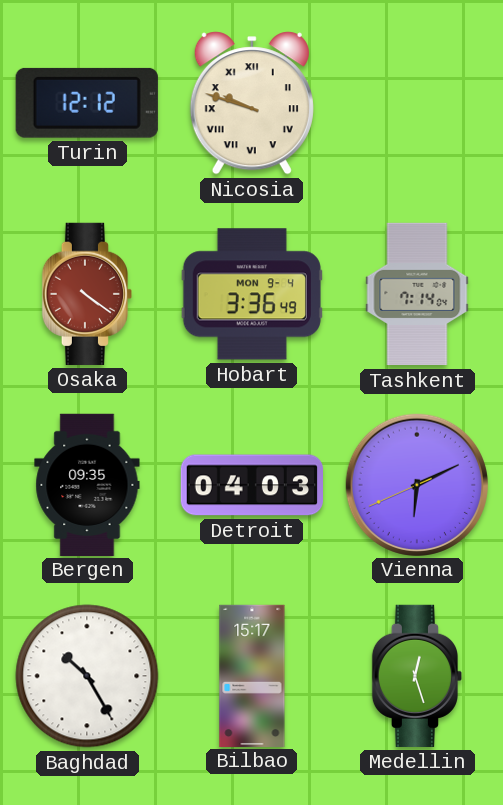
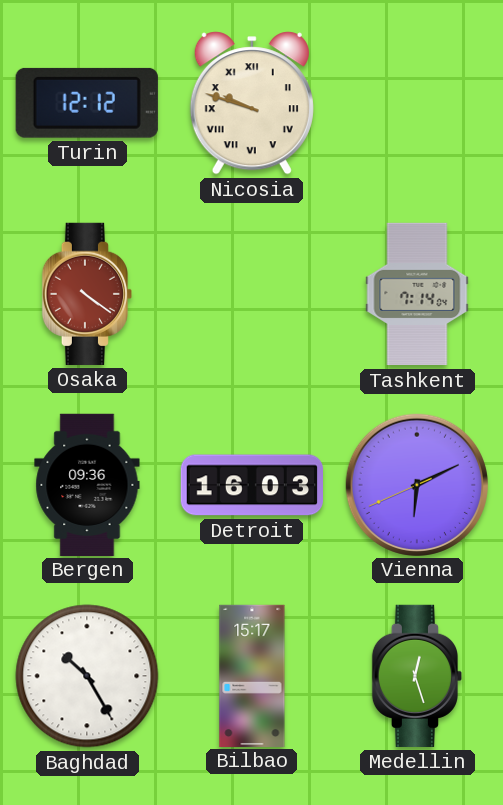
Hobart: 3:36 -> none
Bergen: 09:35 -> 09:36
Detroit: 04:03 -> 16:03
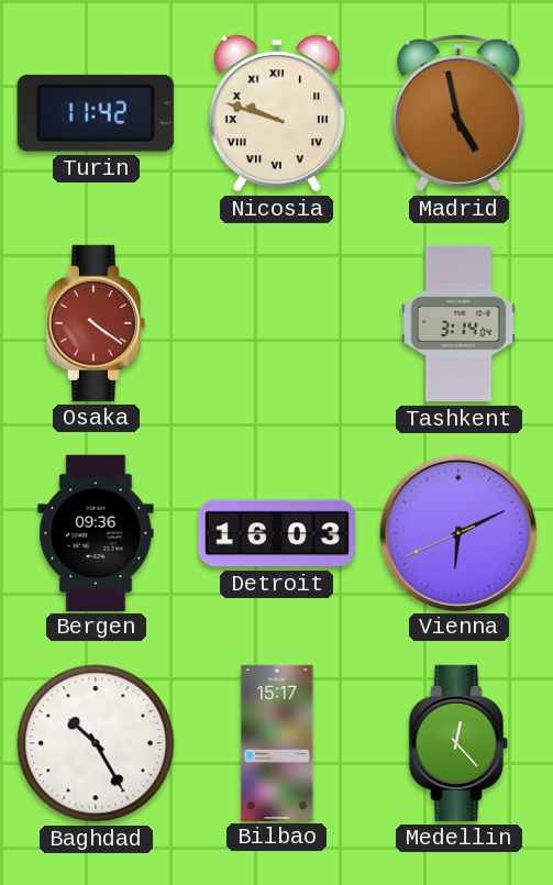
Turin: 12:12 -> 11:42
Madrid: none -> 4:58
Tashkent: 7:14 -> 3:14
Medellin: 12:27 -> 12:23
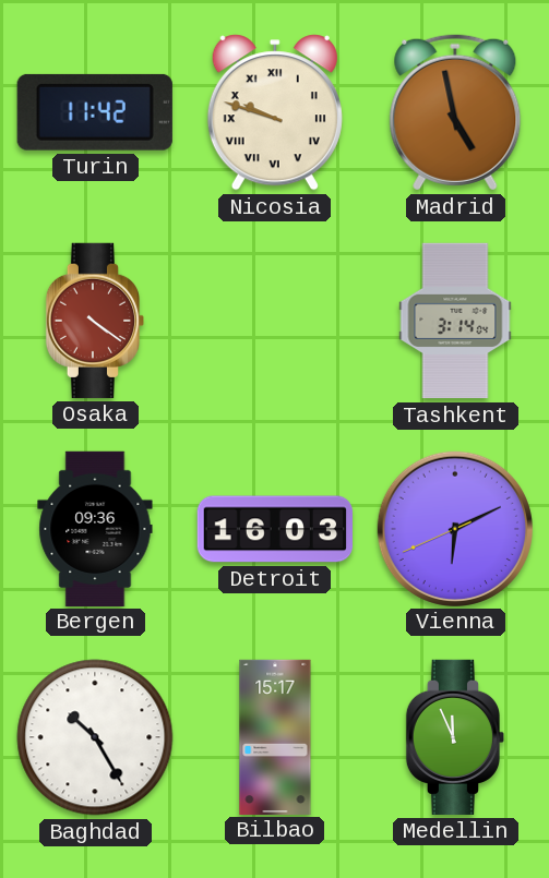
Medellin: 12:23 -> 11:56
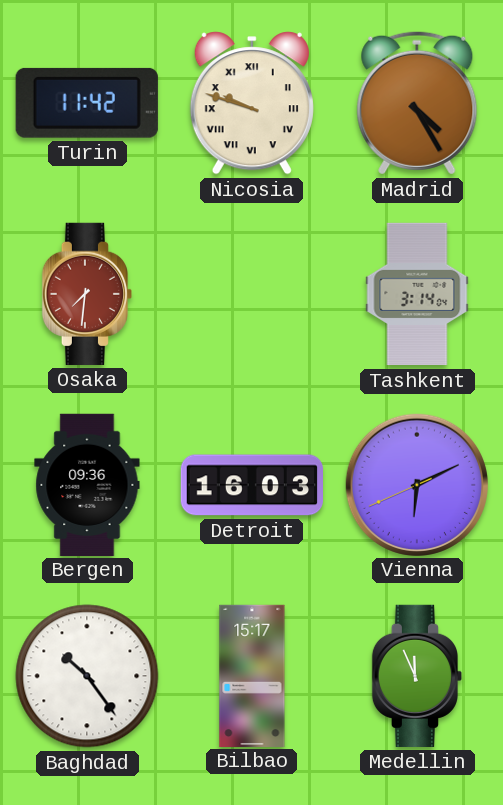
Madrid: 4:58 -> 4:25
Osaka: 4:21 -> 7:31
Baghdad: 10:25 -> 10:24
